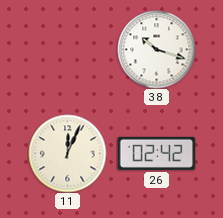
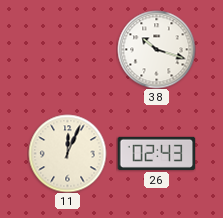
26: 02:42 -> 02:43
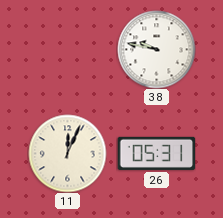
38: 10:18 -> 9:47
26: 02:43 -> 05:31
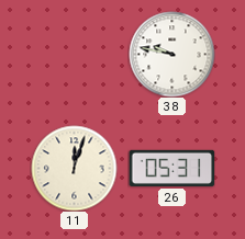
11: 12:04 -> 12:03
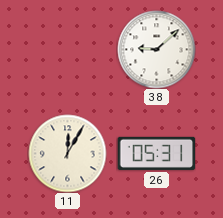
38: 9:47 -> 9:08
11: 12:03 -> 12:05
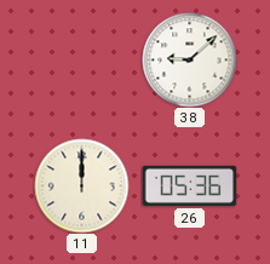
11: 12:05 -> 12:00
26: 05:31 -> 05:36
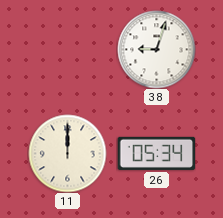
38: 9:08 -> 9:03
26: 05:36 -> 05:34
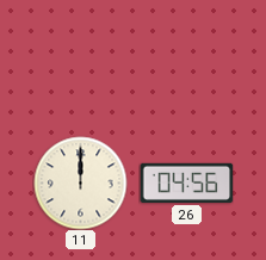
38: 9:03 -> none
26: 05:34 -> 04:56
